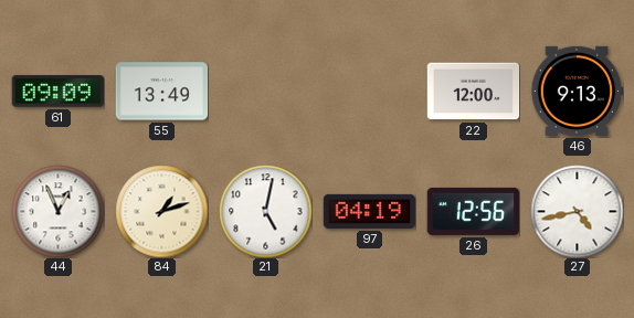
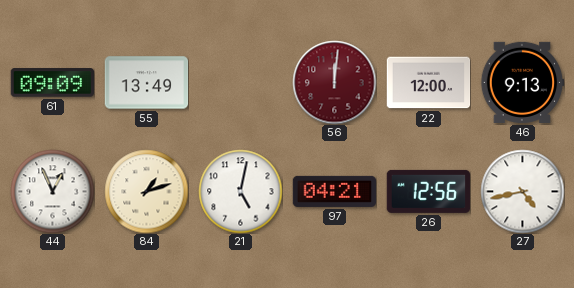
56: none -> 12:01
97: 04:19 -> 04:21
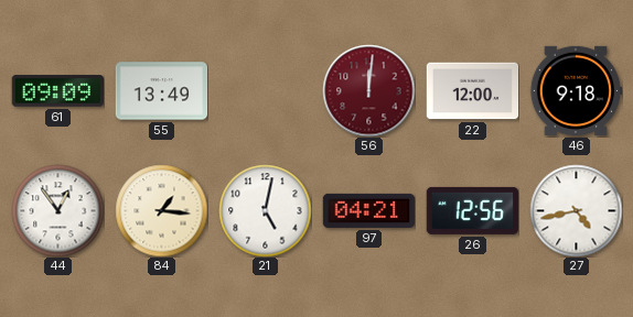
46: 9:13 -> 9:18
44: 12:56 -> 12:54
84: 1:12 -> 1:16
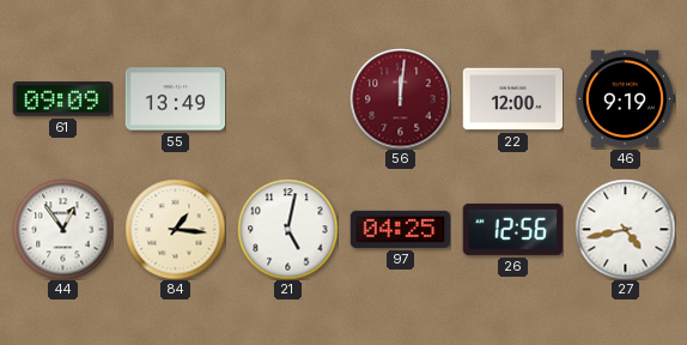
46: 9:18 -> 9:19
97: 04:21 -> 04:25
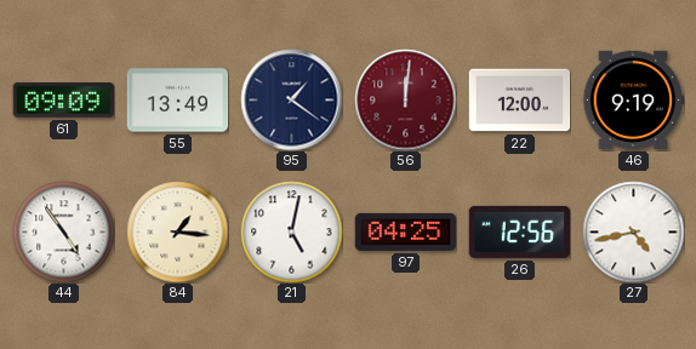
95: none -> 1:21
44: 12:54 -> 4:54
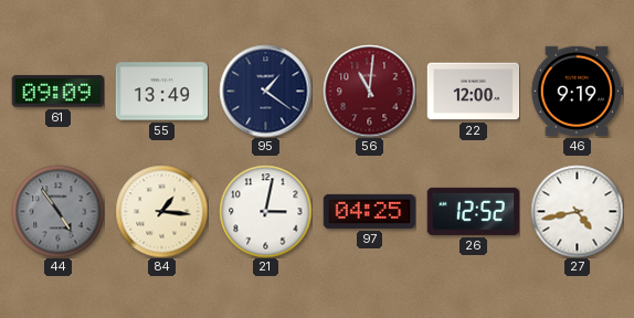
56: 12:01 -> 11:01
44 dial: white -> grey
21: 5:02 -> 3:02
26: 12:56 -> 12:52
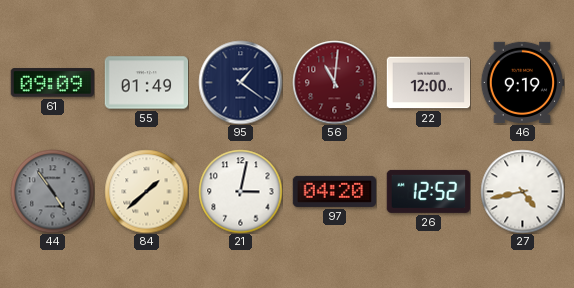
55: 13:49 -> 01:49
84: 1:16 -> 1:38
97: 04:25 -> 04:20
